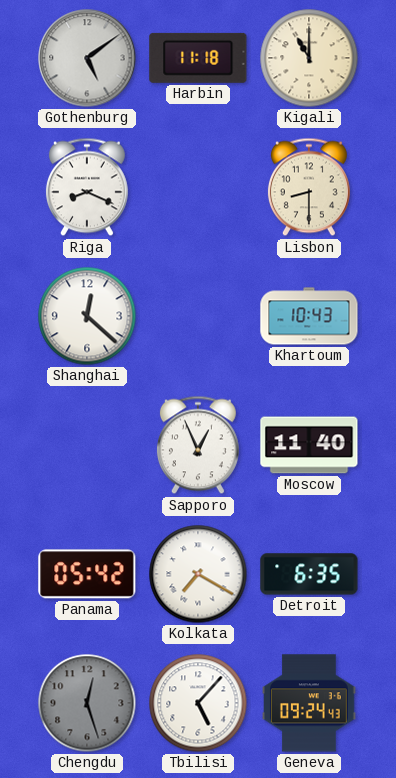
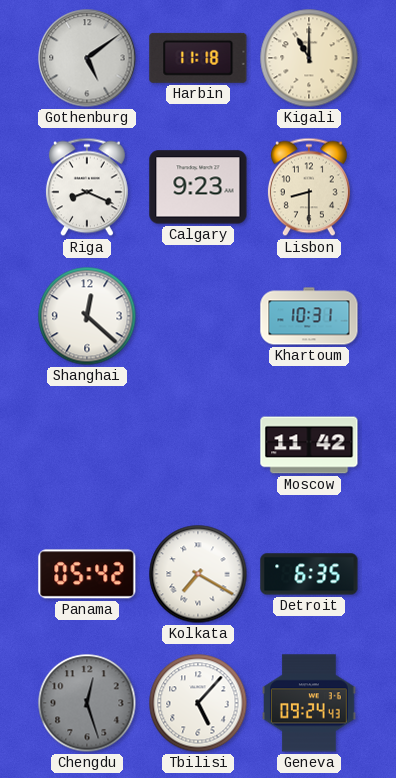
Calgary: none -> 9:23
Khartoum: 10:43 -> 10:31
Sapporo: 12:56 -> none
Moscow: 11:40 -> 11:42
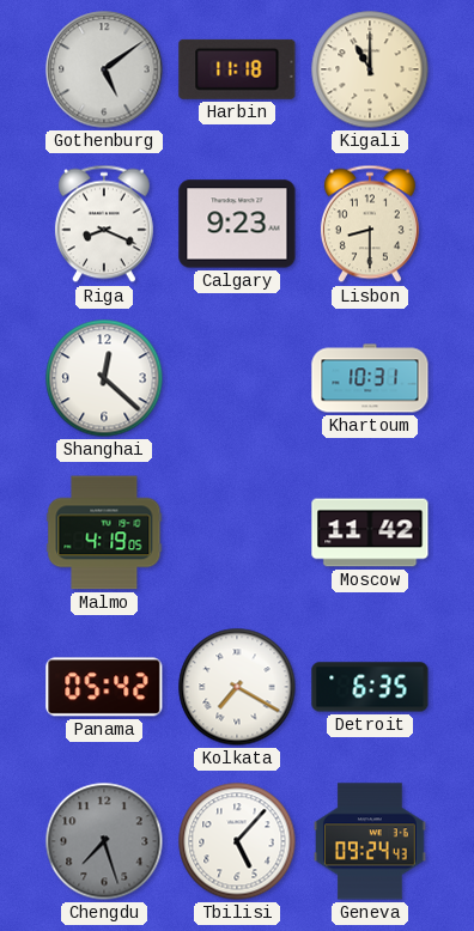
Malmo: none -> 4:19
Chengdu: 12:27 -> 7:27
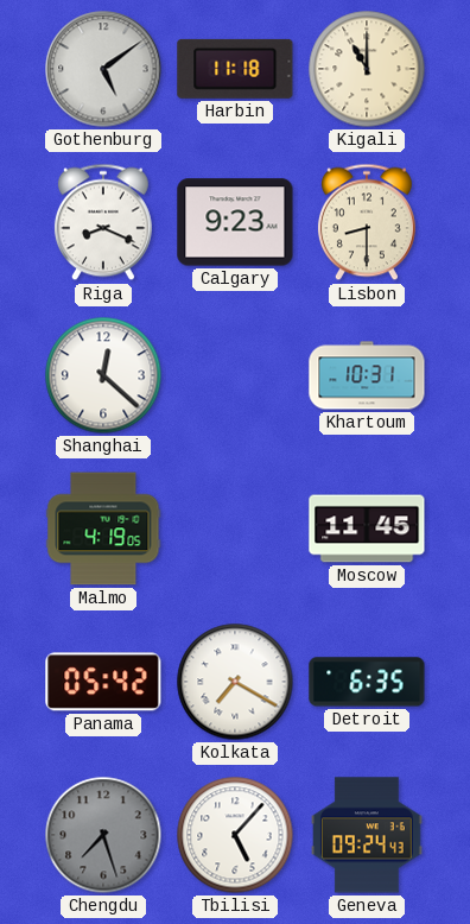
Moscow: 11:42 -> 11:45
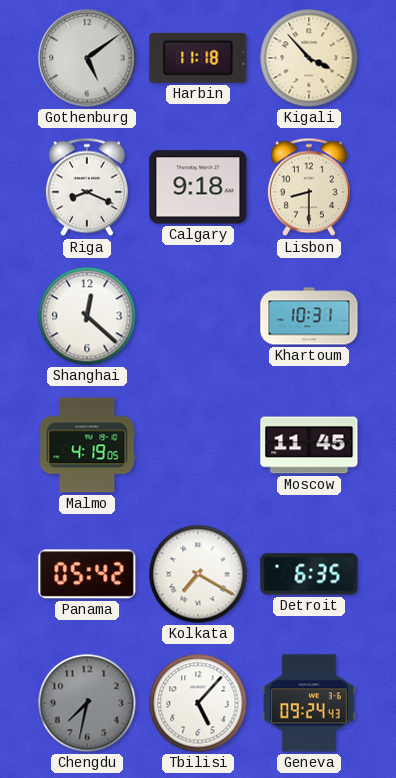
Kigali: 11:00 -> 3:53
Calgary: 9:23 -> 9:18
Chengdu: 7:27 -> 7:32
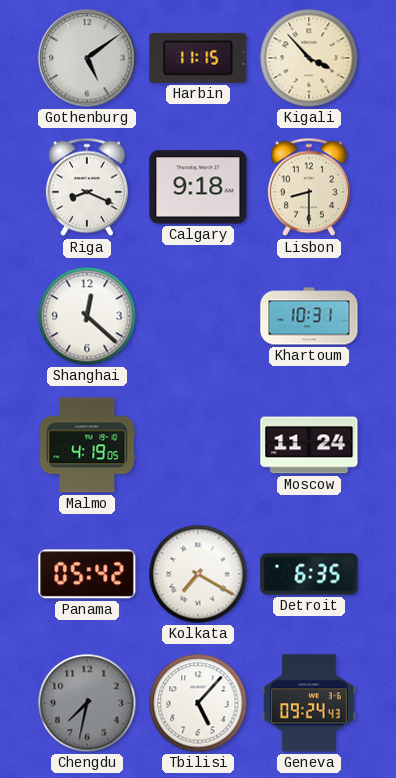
Harbin: 11:18 -> 11:15
Moscow: 11:45 -> 11:24
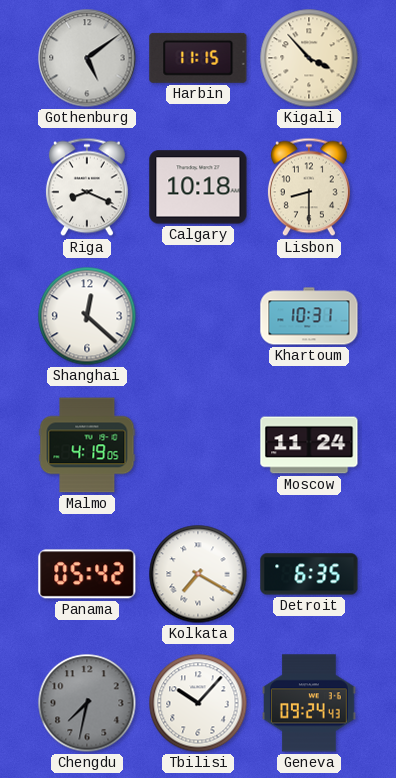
Calgary: 9:18 -> 10:18
Tbilisi: 5:07 -> 10:07
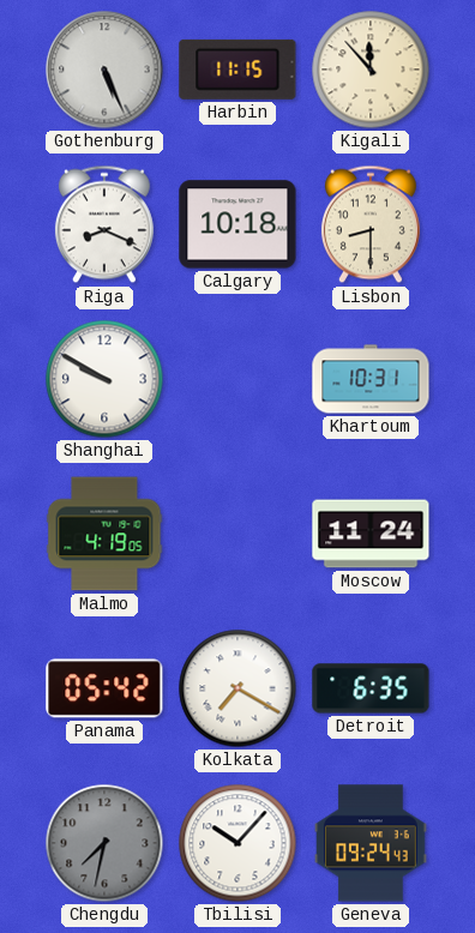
Gothenburg: 5:09 -> 5:26
Kigali: 3:53 -> 11:53
Shanghai: 12:22 -> 9:50
